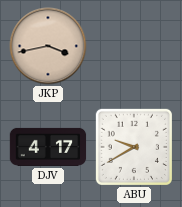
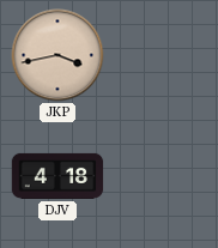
DJV: 4:17 -> 4:18
ABU: 9:40 -> none
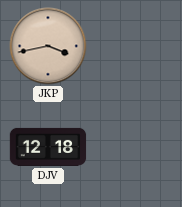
DJV: 4:18 -> 12:18
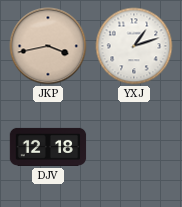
YXJ: none -> 1:12
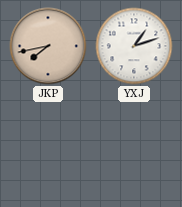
JKP: 3:43 -> 7:43
DJV: 12:18 -> none
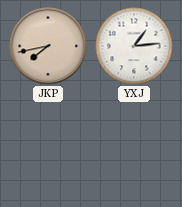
YXJ: 1:12 -> 1:14
